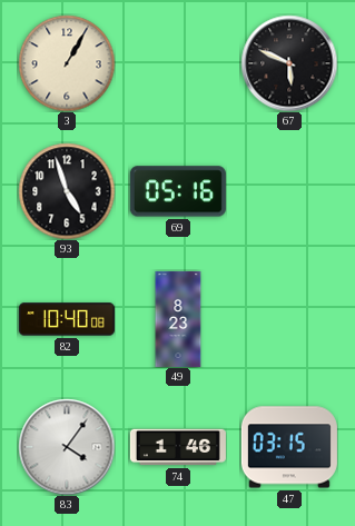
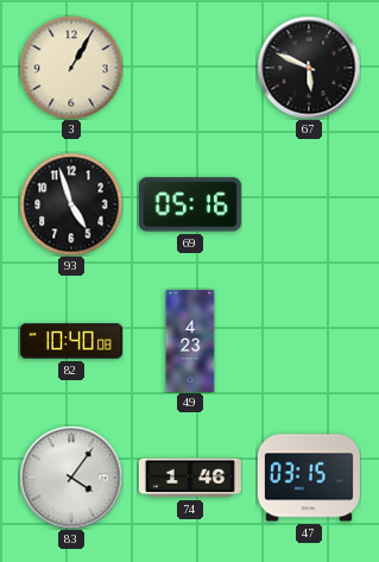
49: 8:23 -> 4:23
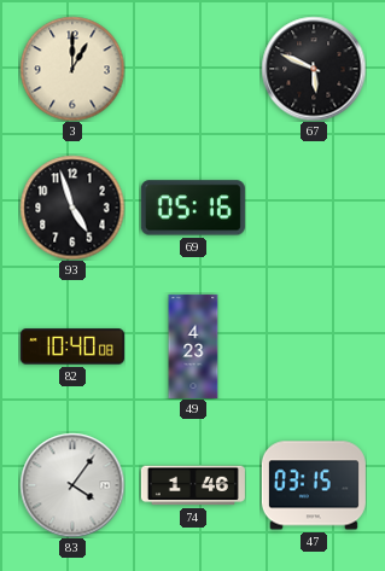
3: 1:05 -> 1:00
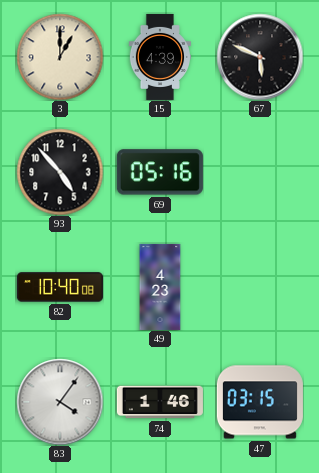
15: none -> 4:39
93: 4:57 -> 4:53
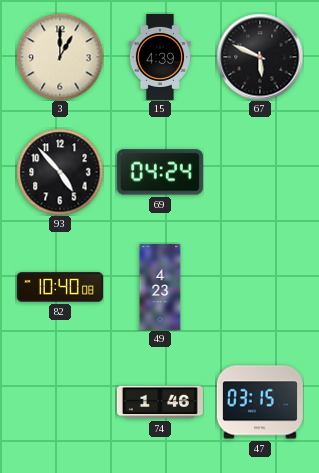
69: 05:16 -> 04:24
83: 4:06 -> none
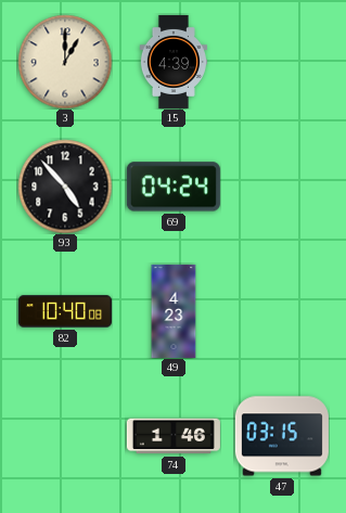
67: 5:49 -> none
